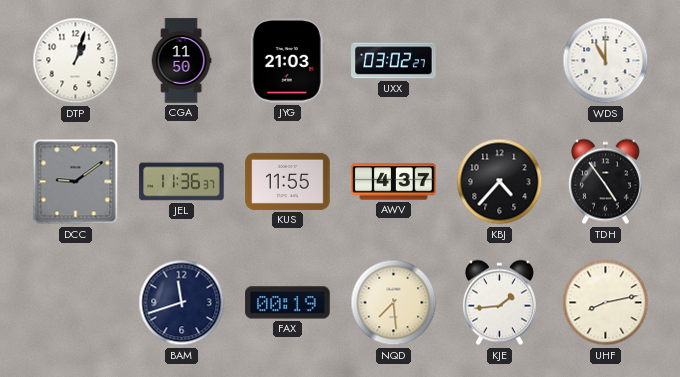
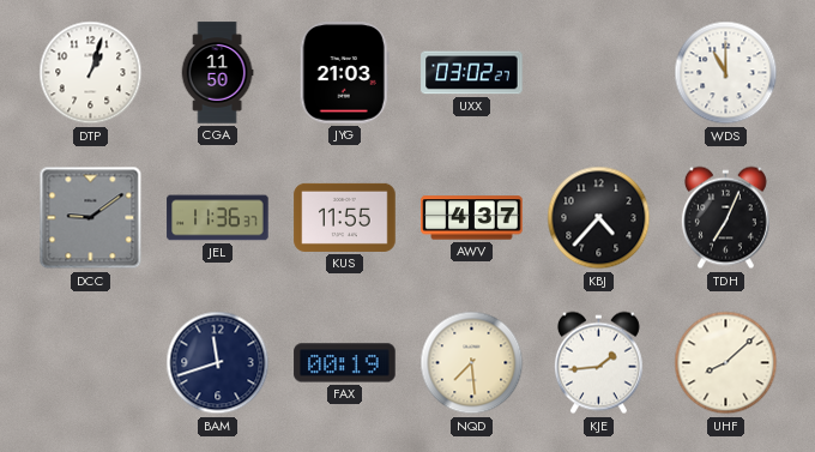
TDH: 4:54 -> 7:04
UHF: 8:13 -> 8:08
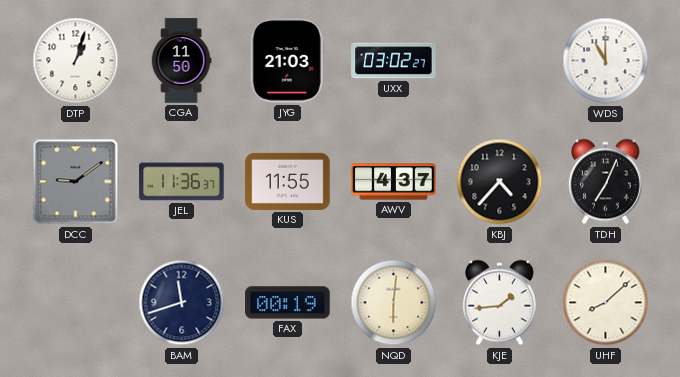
NQD: 7:29 -> 6:01
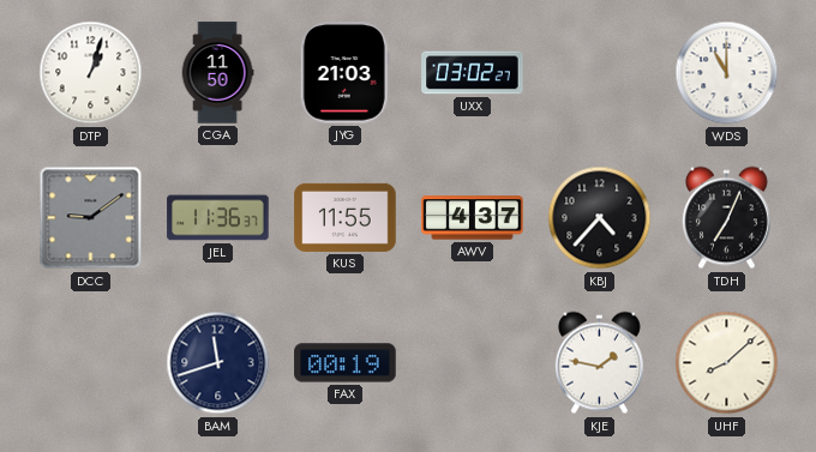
NQD: 6:01 -> none
KJE: 1:44 -> 1:47
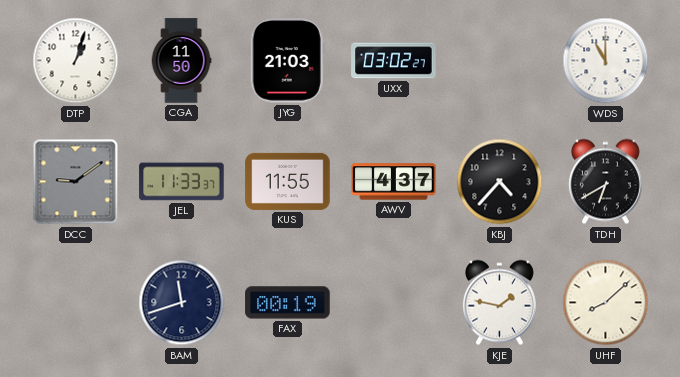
JEL: 11:36 -> 11:33
TDH: 7:04 -> 6:40
